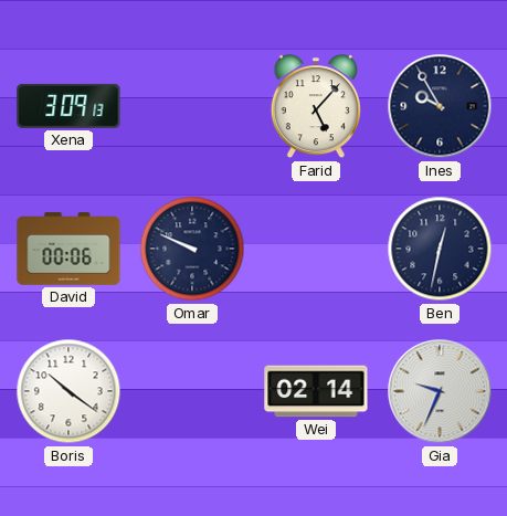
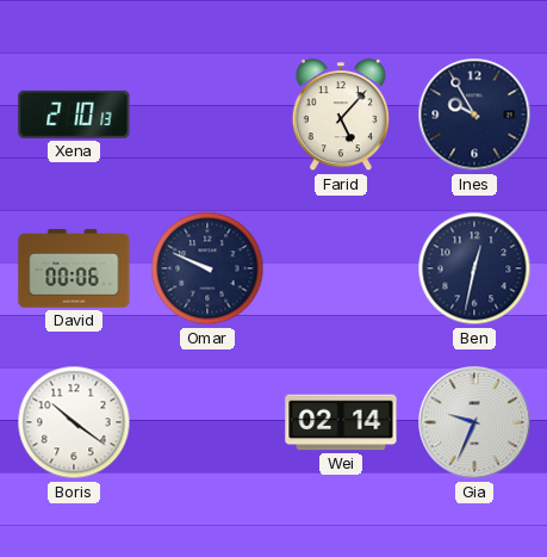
Xena: 3:09 -> 2:10
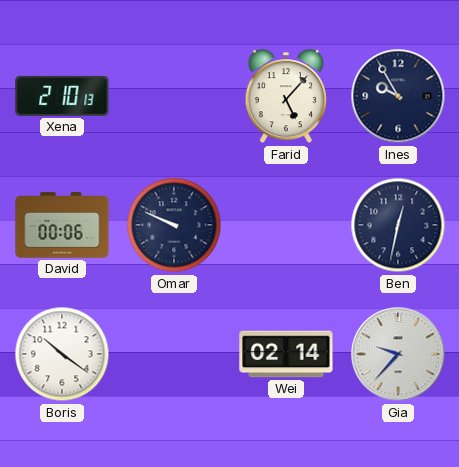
Gia: 9:34 -> 9:37
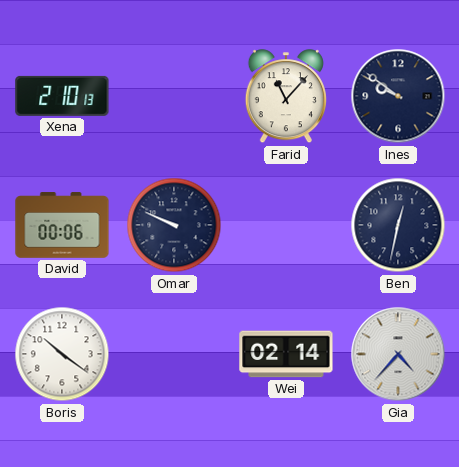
Farid: 5:07 -> 11:07
Ines: 9:55 -> 9:51
Gia: 9:37 -> 4:37
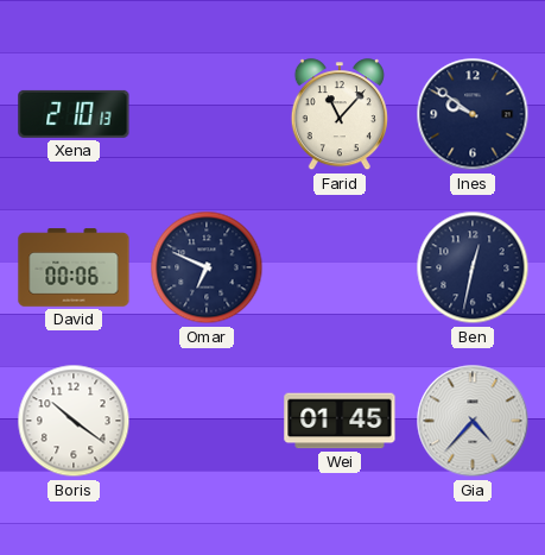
Omar: 9:49 -> 6:49
Wei: 02:14 -> 01:45
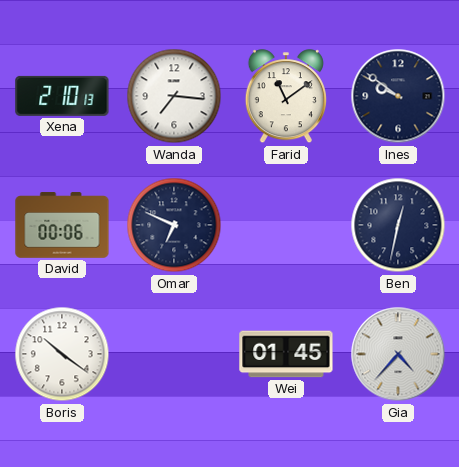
Wanda: none -> 7:16
Farid: 11:07 -> 11:09
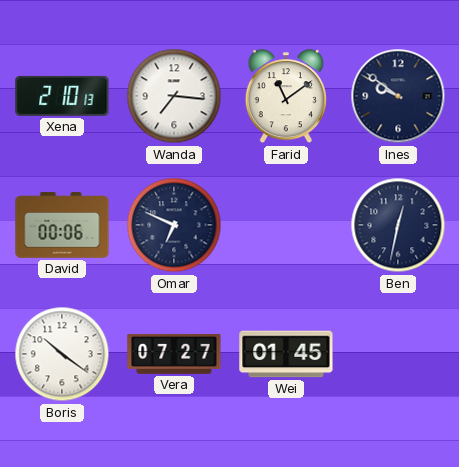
Vera: none -> 07:27
Gia: 4:37 -> none
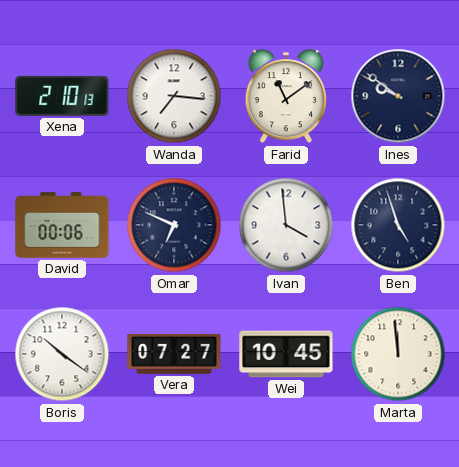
Ivan: none -> 3:59
Ben: 12:32 -> 4:57
Wei: 01:45 -> 10:45
Marta: none -> 11:59
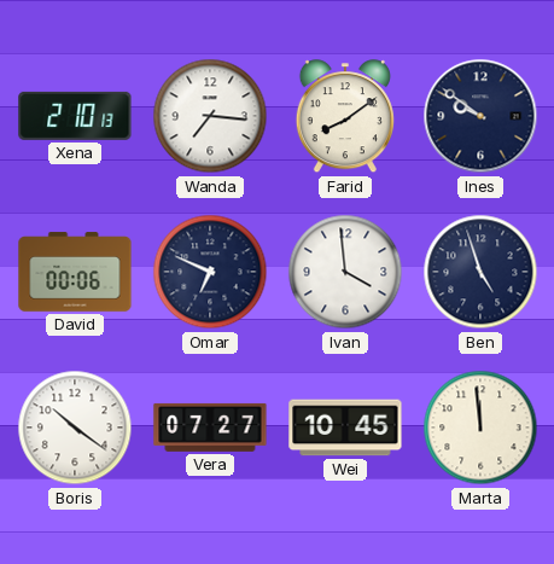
Farid: 11:09 -> 8:09
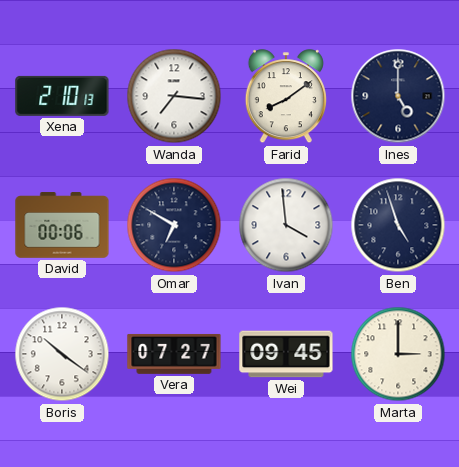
Ines: 9:51 -> 5:00
Omar: 6:49 -> 6:50
Wei: 10:45 -> 09:45
Marta: 11:59 -> 3:00
